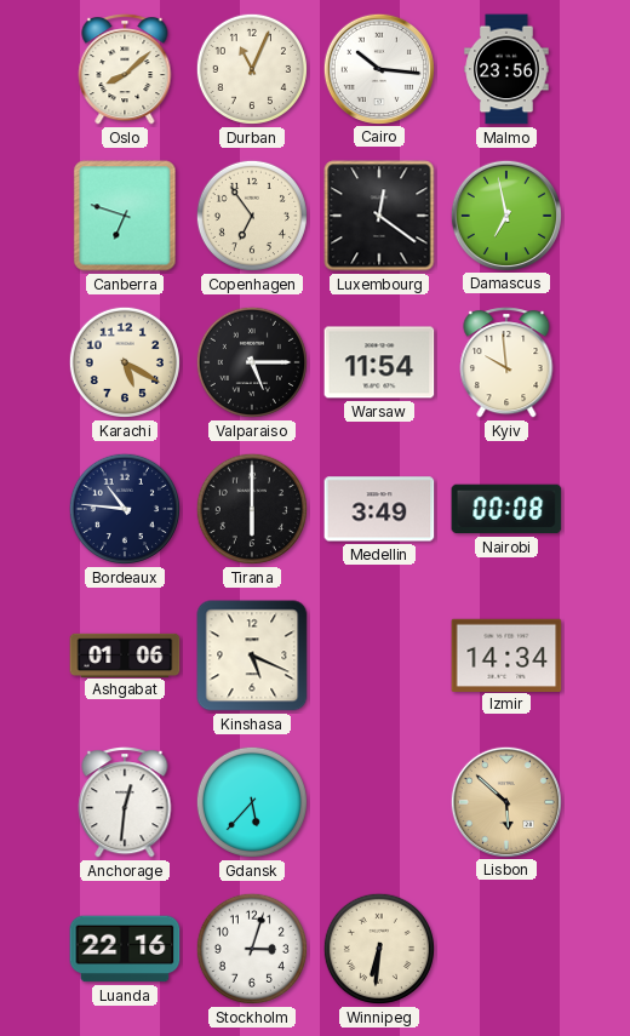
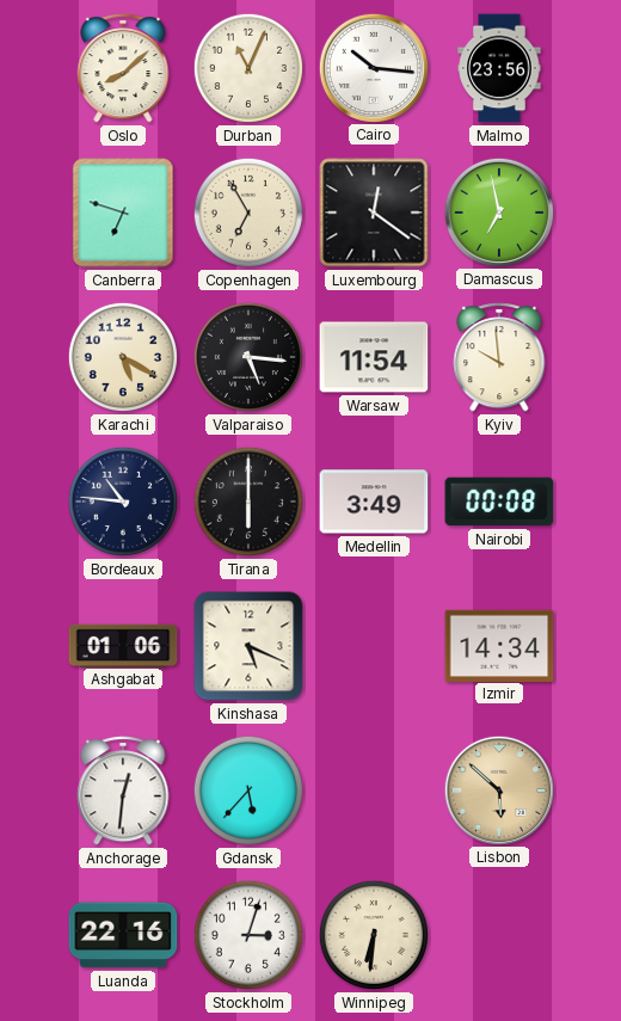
Copenhagen: 6:54 -> 6:55
Valparaiso: 5:15 -> 5:16
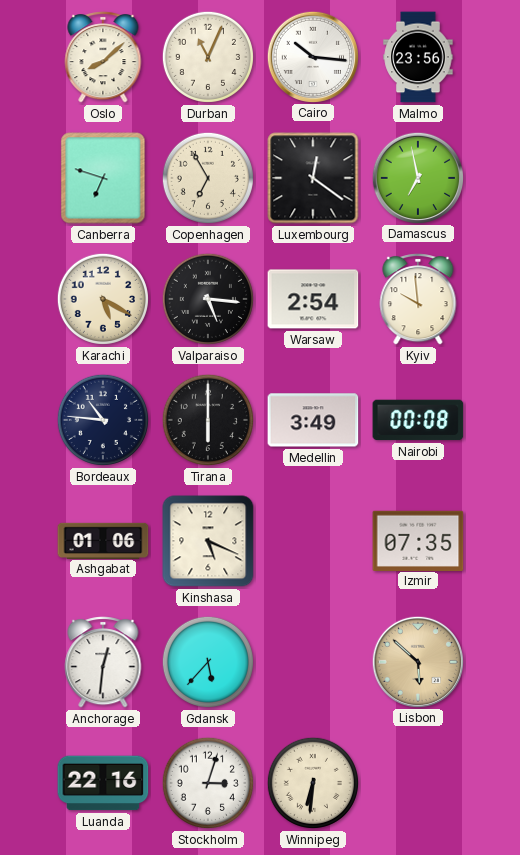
Warsaw: 11:54 -> 2:54
Izmir: 14:34 -> 07:35
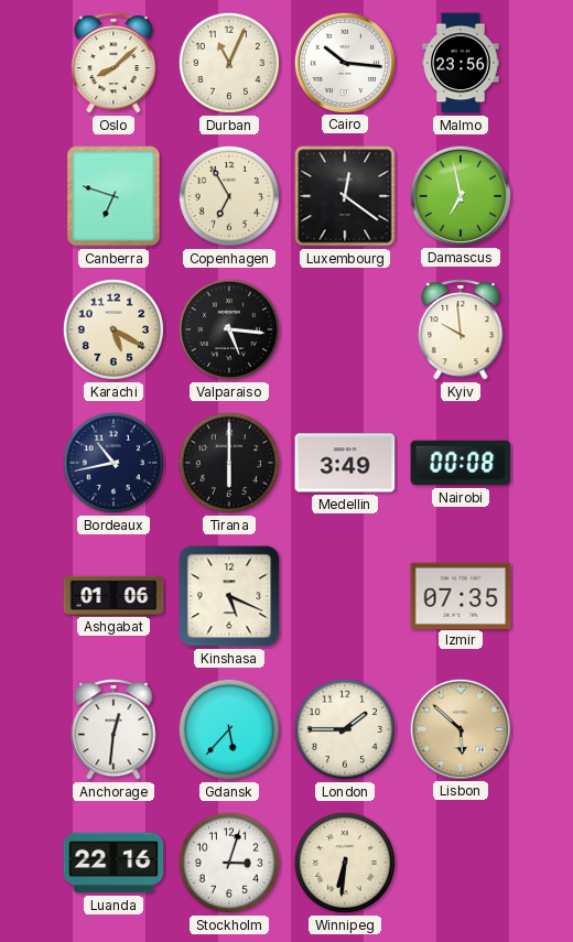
Warsaw: 2:54 -> none
Bordeaux: 10:46 -> 10:43
London: none -> 1:45
